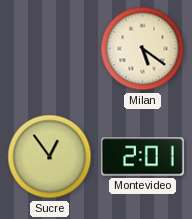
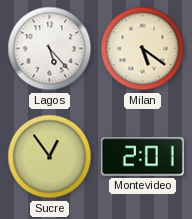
Lagos: none -> 5:23
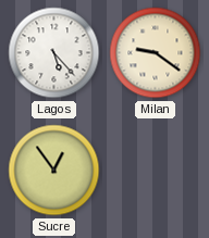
Milan: 5:21 -> 9:21
Montevideo: 2:01 -> none
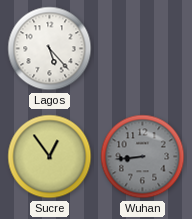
Milan: 9:21 -> none
Wuhan: none -> 8:44
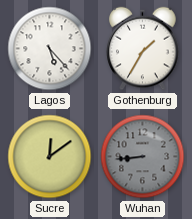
Gothenburg: none -> 1:35
Sucre: 12:54 -> 12:09
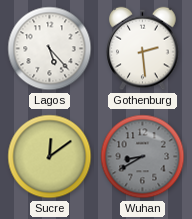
Gothenburg: 1:35 -> 2:29
Wuhan: 8:44 -> 8:40
